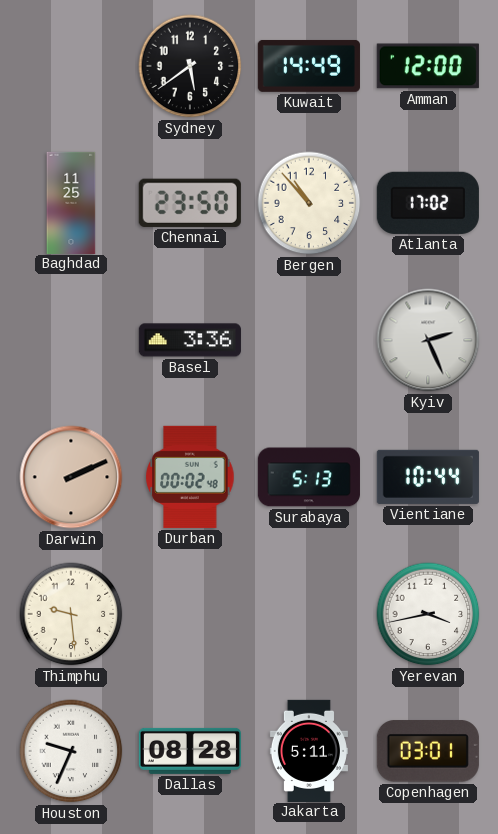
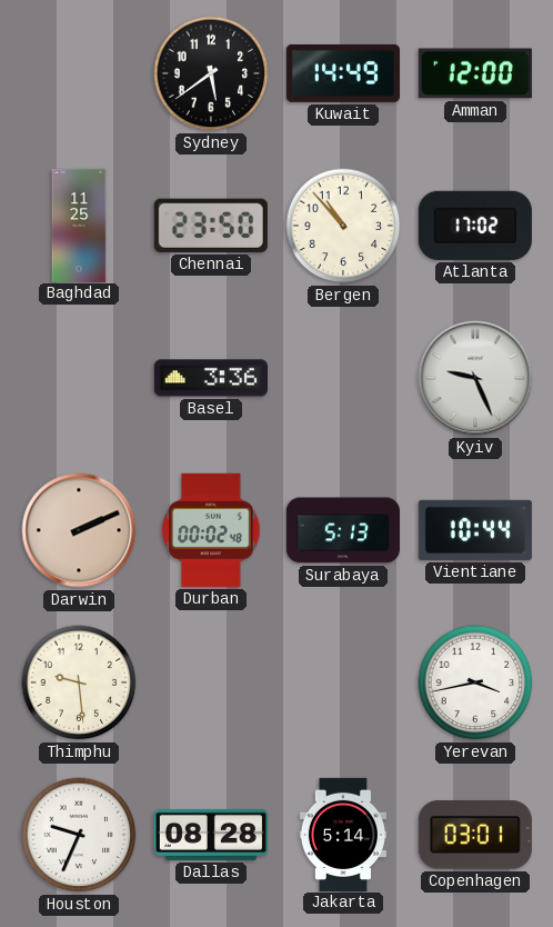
Kyiv: 2:26 -> 9:26
Jakarta: 5:11 -> 5:14
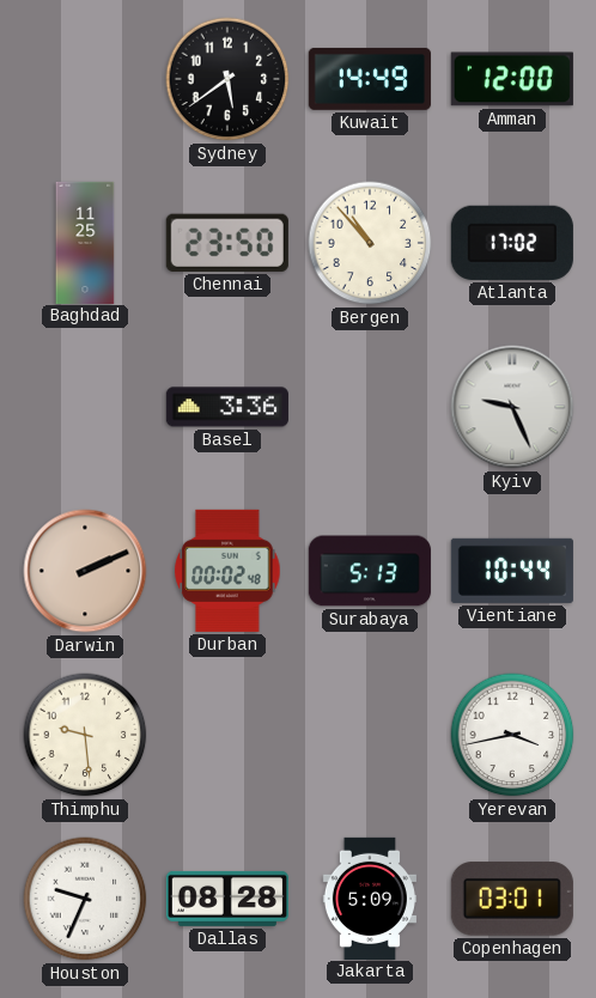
Jakarta: 5:14 -> 5:09
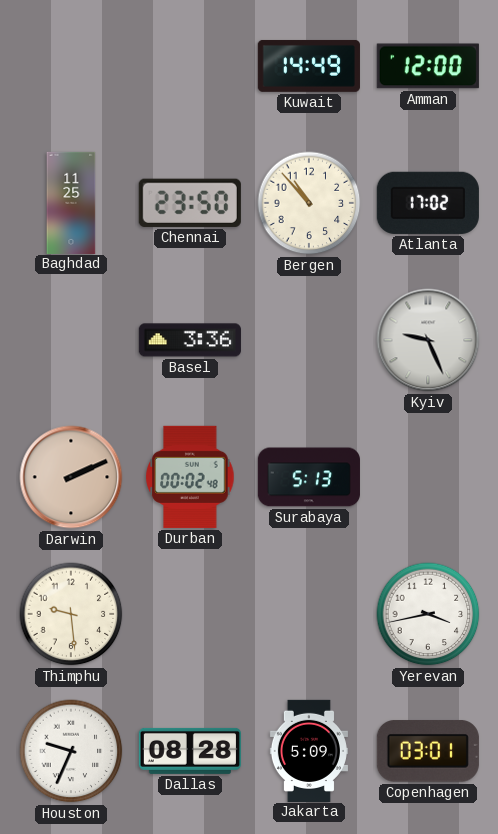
Sydney: 5:39 -> none
Vientiane: 10:44 -> none
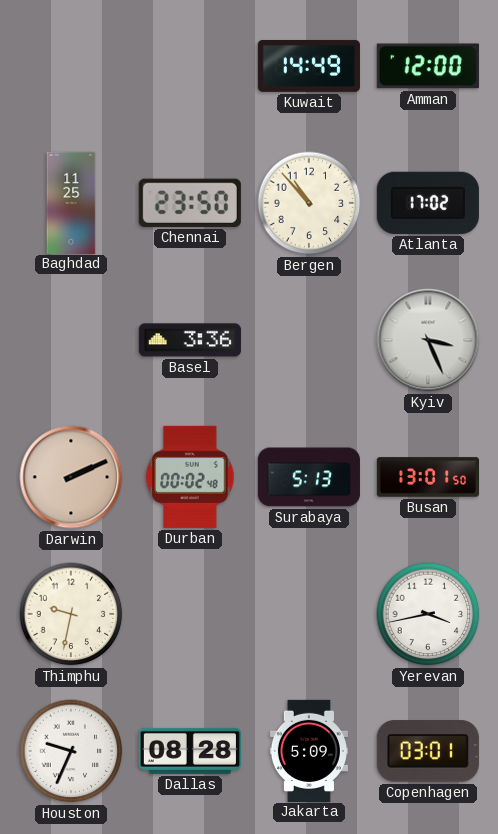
Kyiv: 9:26 -> 3:26
Busan: none -> 13:01
Thimphu: 9:29 -> 9:32
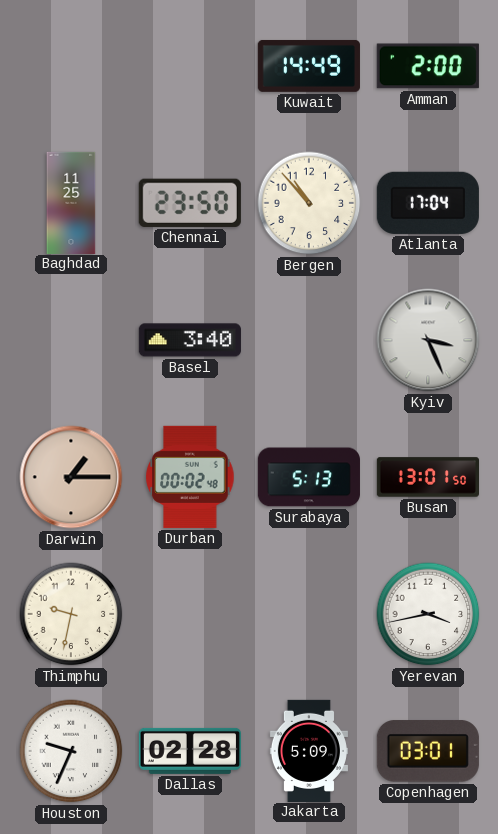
Amman: 12:00 -> 2:00
Atlanta: 17:02 -> 17:04
Basel: 3:36 -> 3:40
Darwin: 2:11 -> 1:15
Dallas: 08:28 -> 02:28
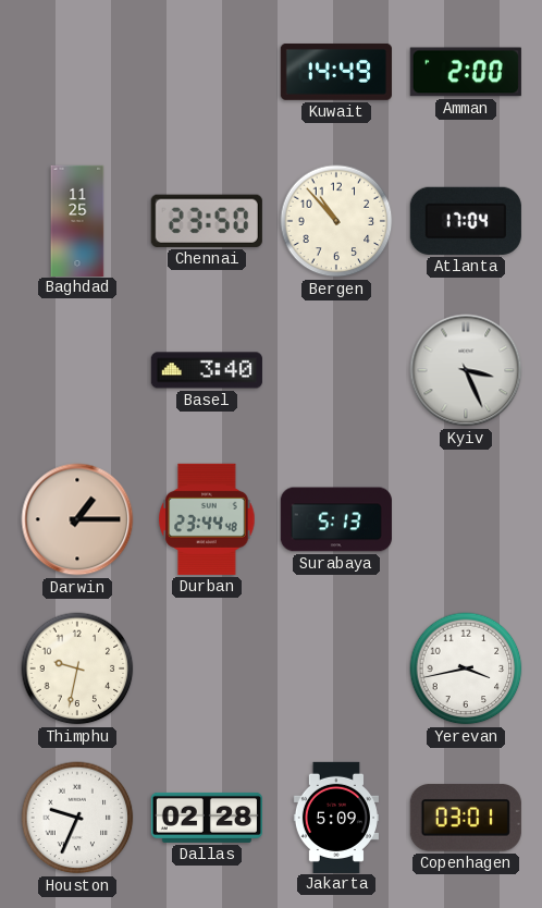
Durban: 00:02 -> 23:44
Busan: 13:01 -> none
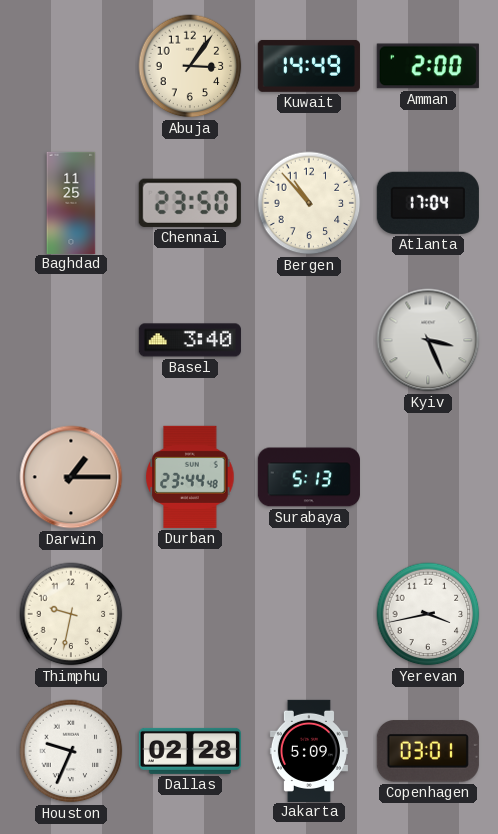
Abuja: none -> 3:06
